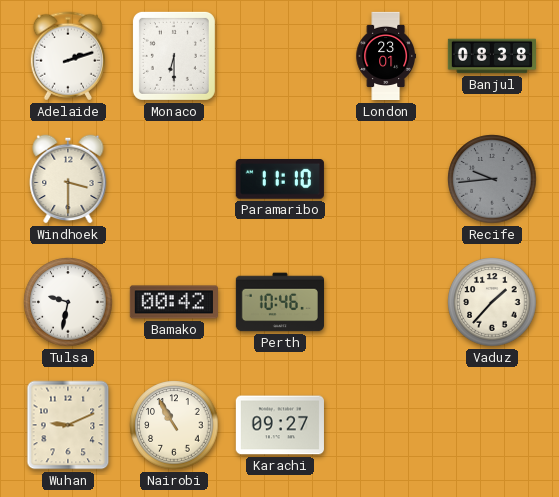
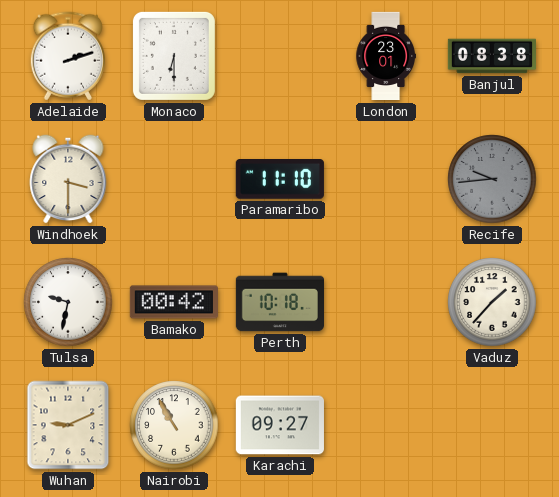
Perth: 10:46 -> 10:18
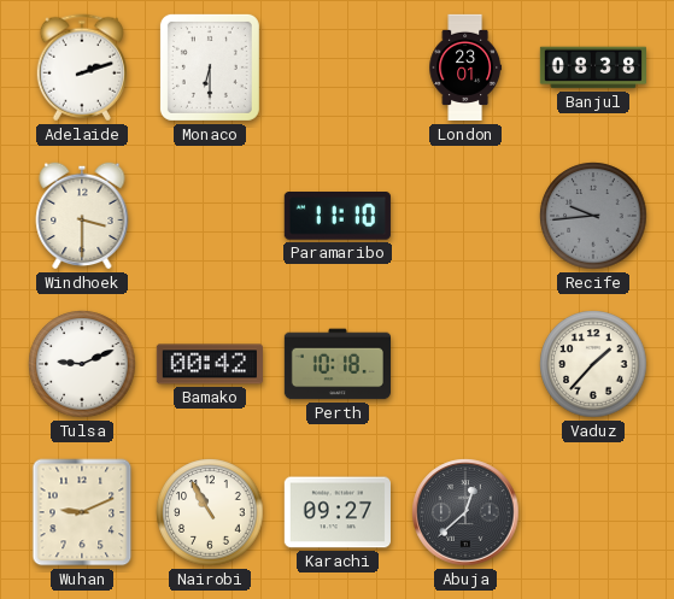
Tulsa: 9:32 -> 9:11
Abuja: none -> 12:38
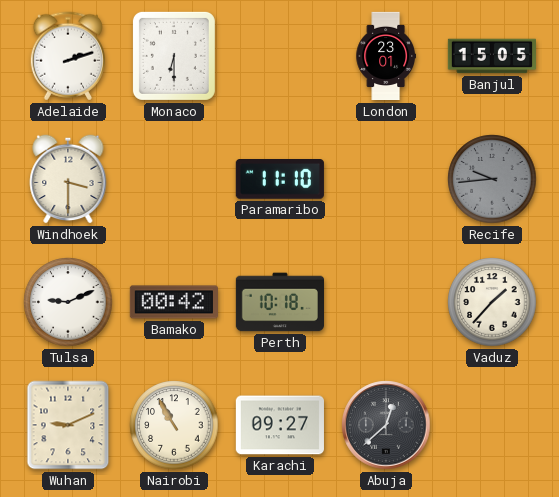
Banjul: 08:38 -> 15:05
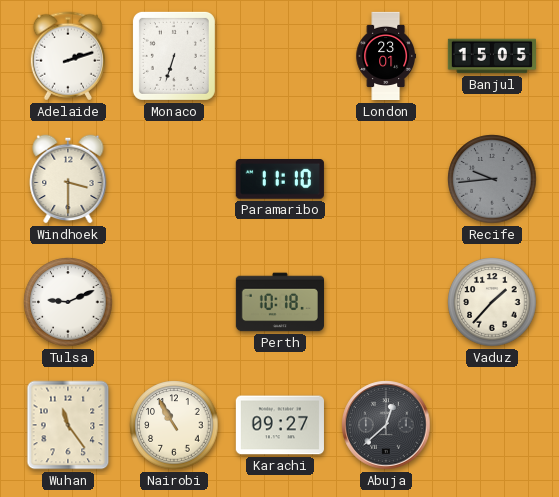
Monaco: 6:30 -> 6:33
Bamako: 00:42 -> none
Wuhan: 9:11 -> 11:24
